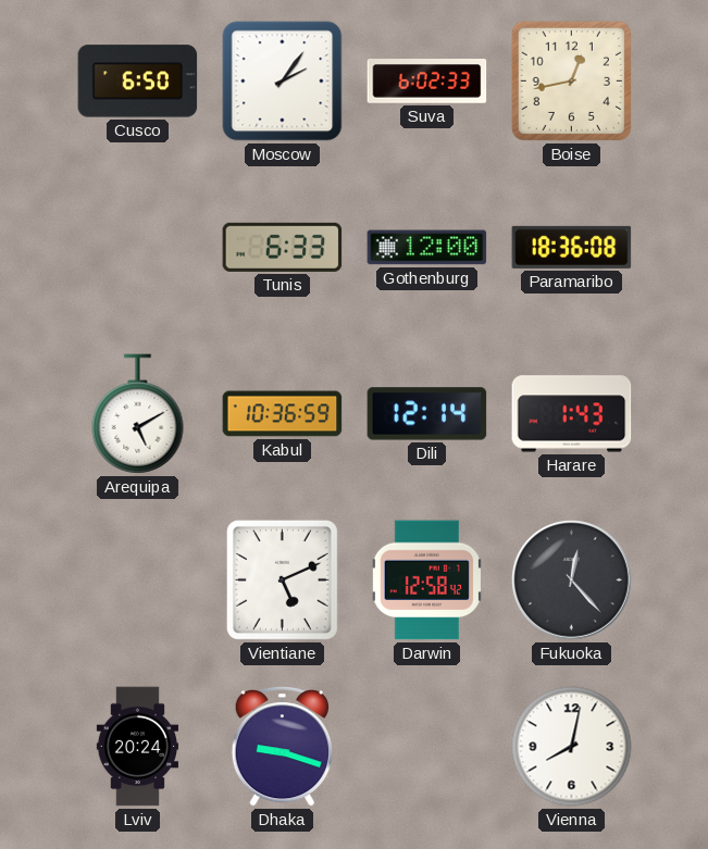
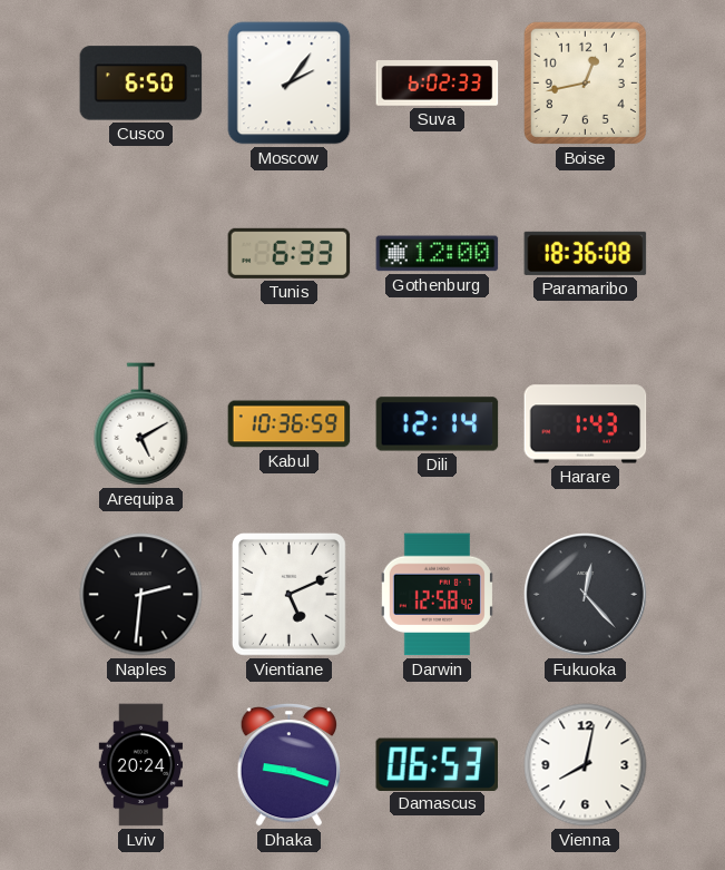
Naples: none -> 2:31
Damascus: none -> 06:53
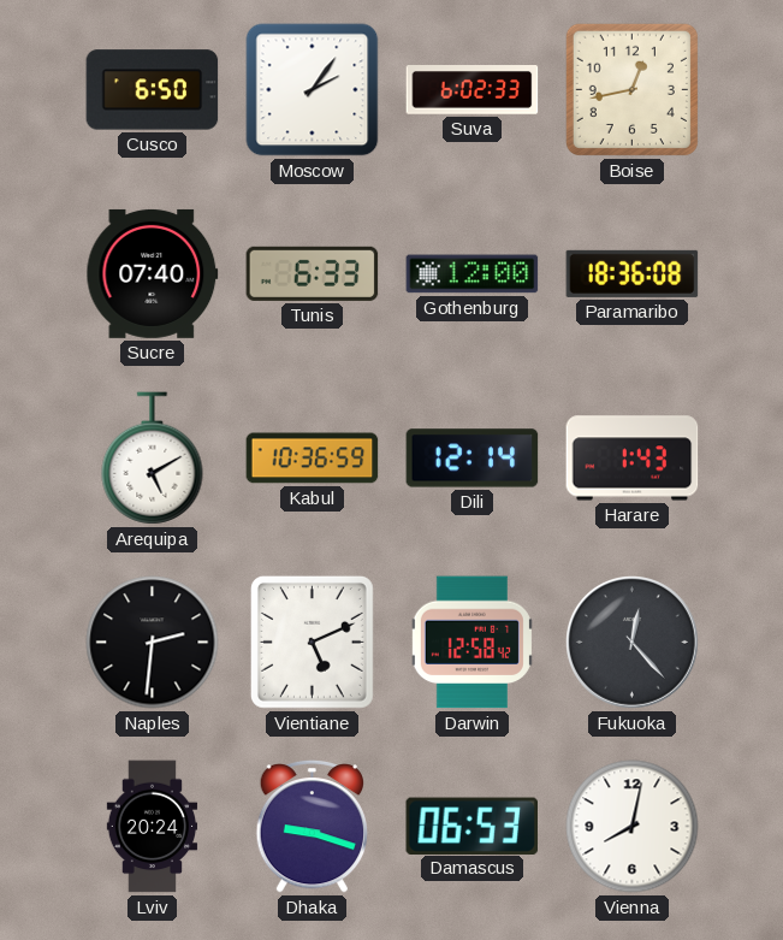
Sucre: none -> 07:40
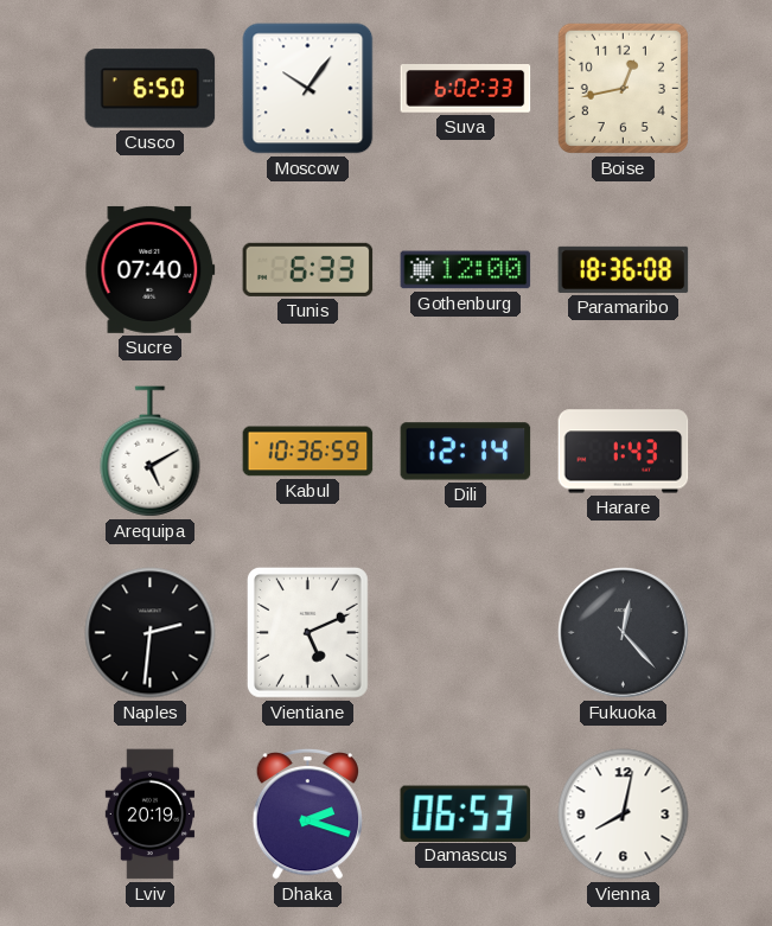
Moscow: 2:06 -> 10:06
Darwin: 12:58 -> none
Lviv: 20:24 -> 20:19
Dhaka: 9:18 -> 2:18
